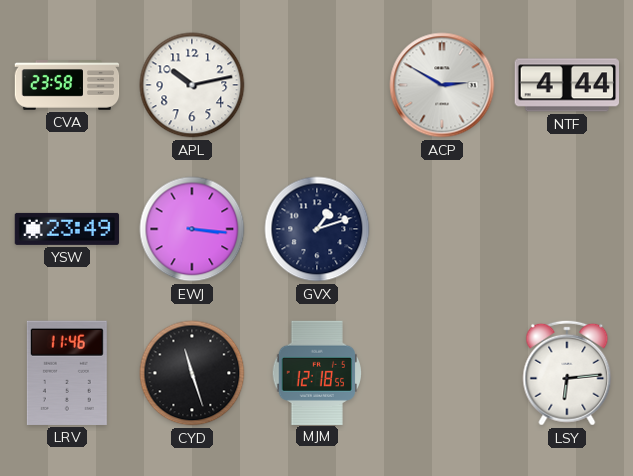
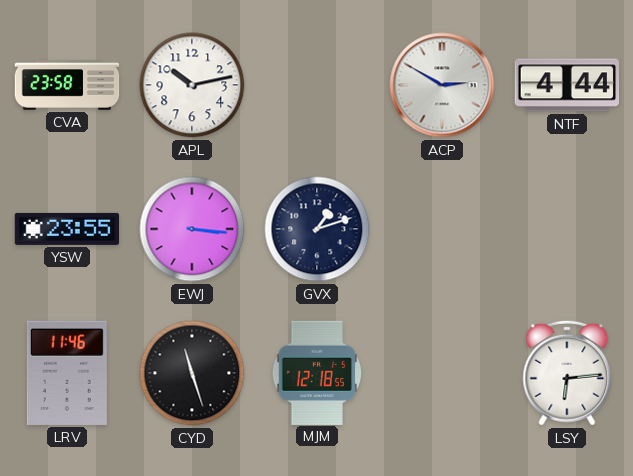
YSW: 23:49 -> 23:55
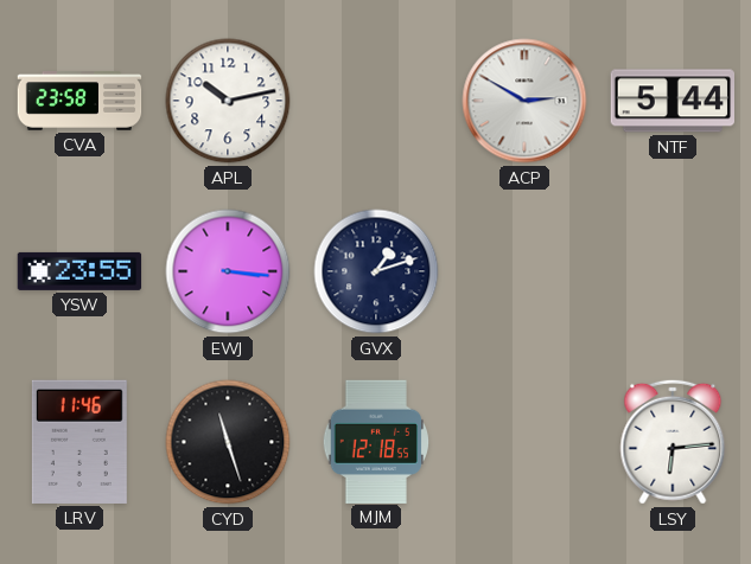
NTF: 4:44 -> 5:44
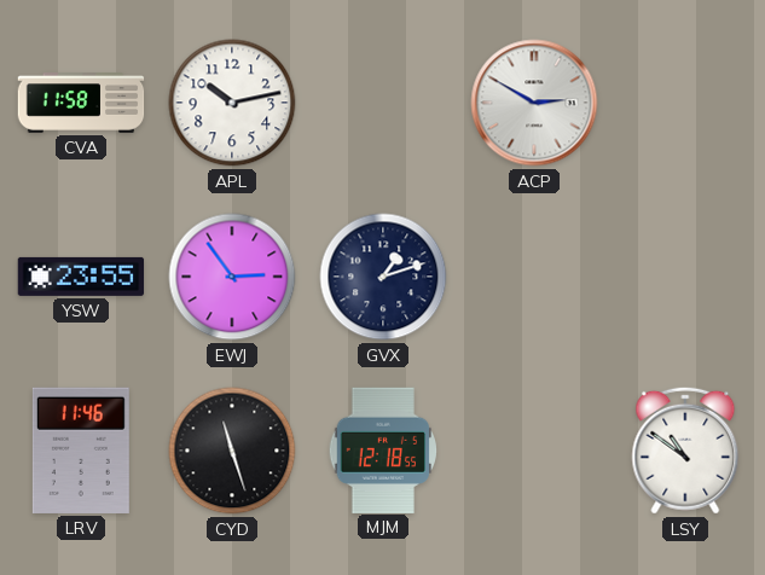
CVA: 23:58 -> 11:58
NTF: 5:44 -> none
EWJ: 3:16 -> 2:54
LSY: 6:14 -> 10:51
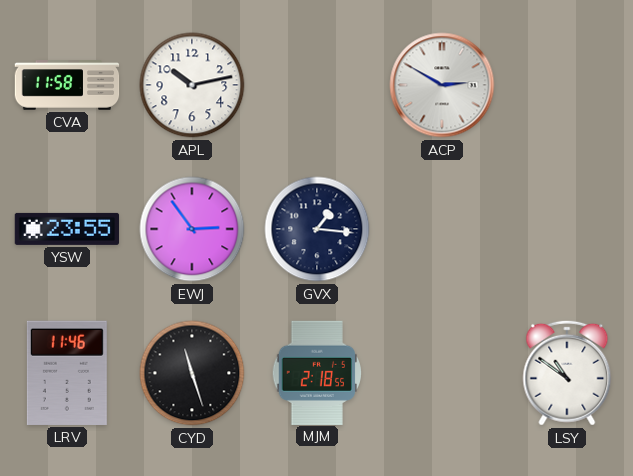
GVX: 1:12 -> 1:16
MJM: 12:18 -> 2:18
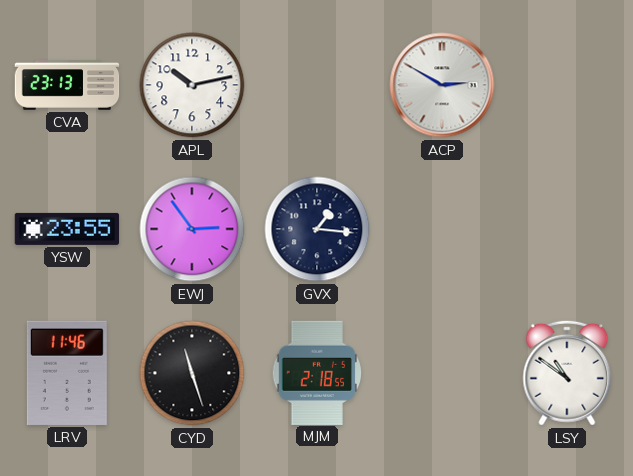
CVA: 11:58 -> 23:13
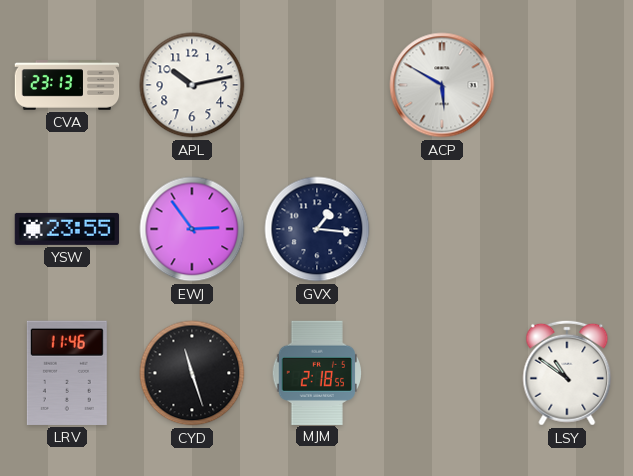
ACP: 2:50 -> 5:50
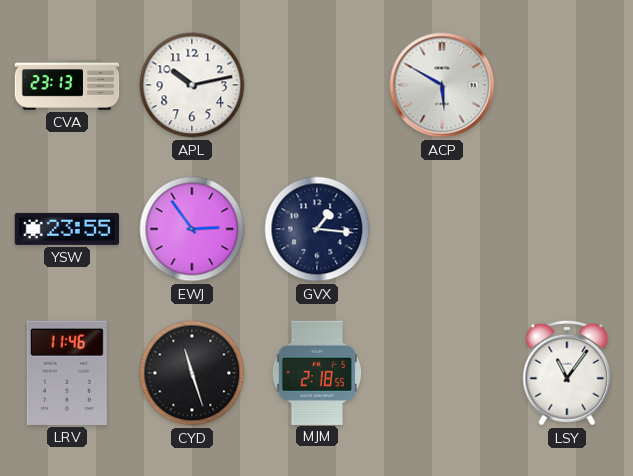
LSY: 10:51 -> 11:06
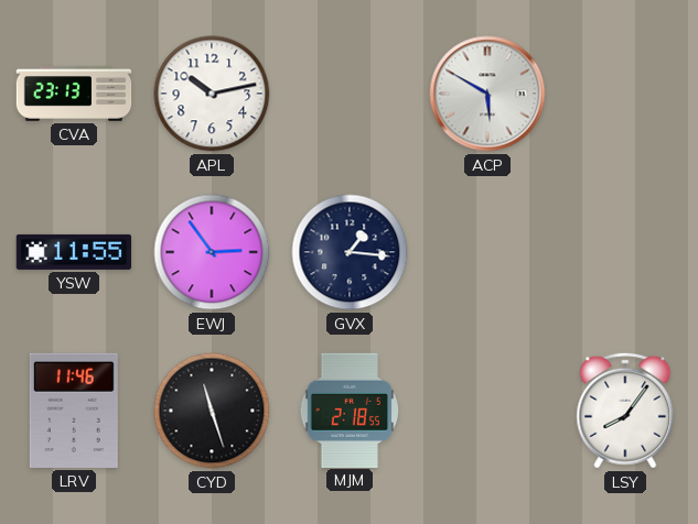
YSW: 23:55 -> 11:55
LSY: 11:06 -> 8:06
